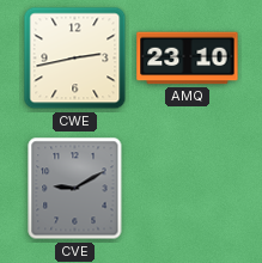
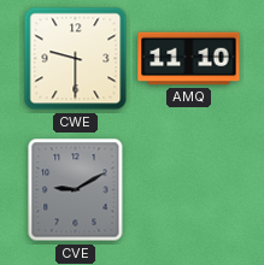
CWE: 2:43 -> 9:30
AMQ: 23:10 -> 11:10
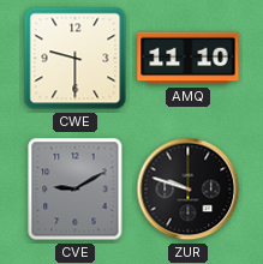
ZUR: none -> 9:48
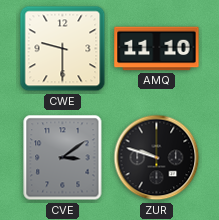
CVE: 9:10 -> 3:09
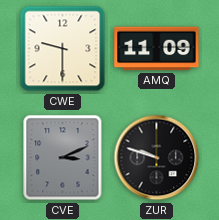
AMQ: 11:10 -> 11:09
CVE: 3:09 -> 3:11
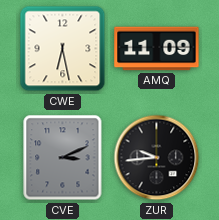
CWE: 9:30 -> 6:28
ZUR: 9:48 -> 9:44
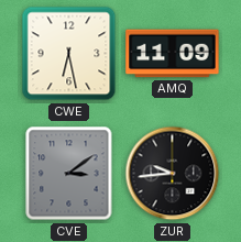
CVE: 3:11 -> 3:09
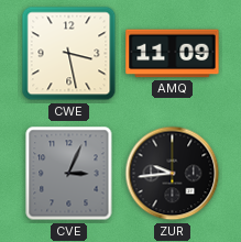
CWE: 6:28 -> 3:28
CVE: 3:09 -> 3:04
